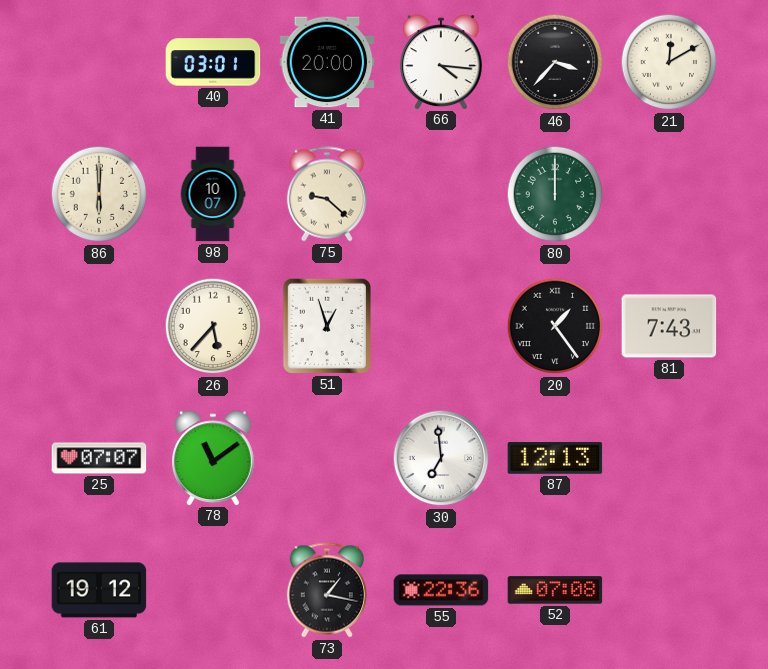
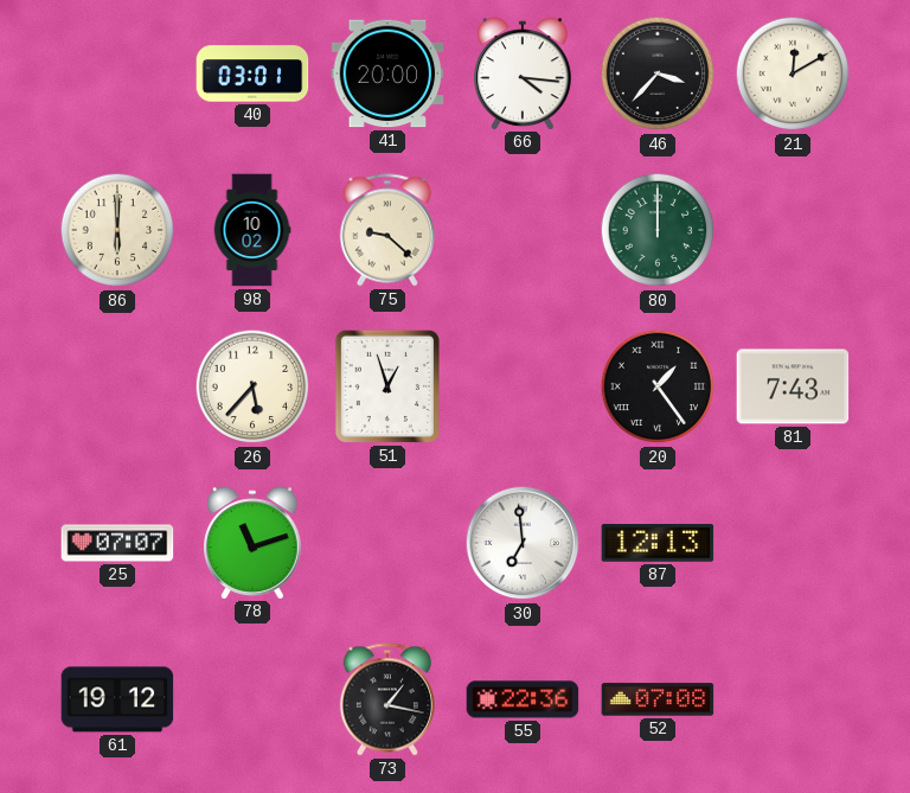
98: 10:07 -> 10:02
78: 11:09 -> 11:12
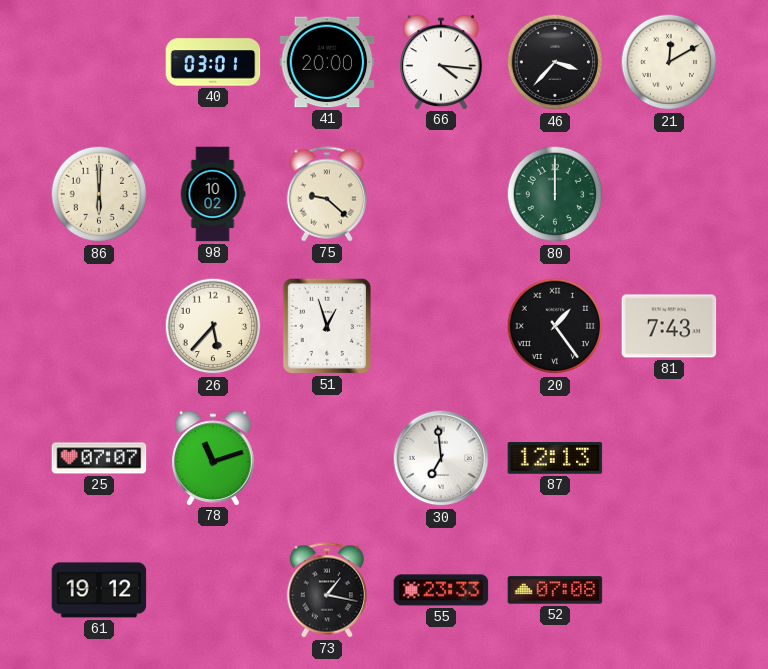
55: 22:36 -> 23:33
